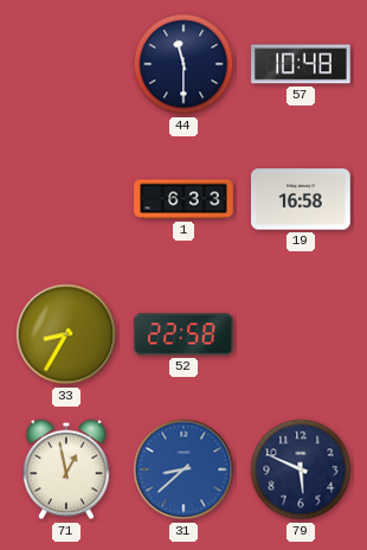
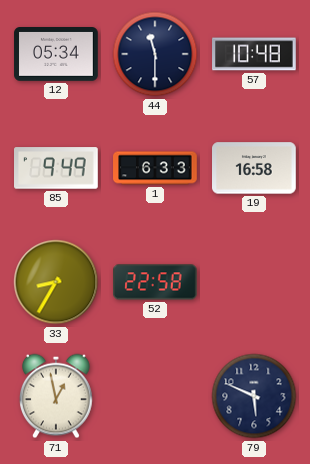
12: none -> 05:34
85: none -> 9:49
31: 8:38 -> none
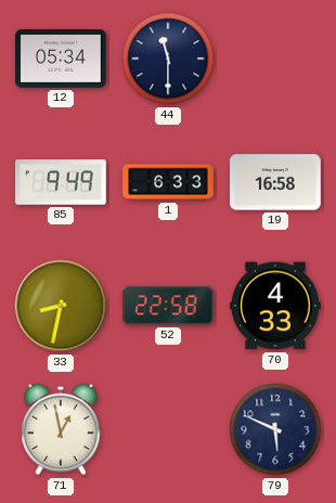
57: 10:48 -> none
33: 8:35 -> 8:32
70: none -> 4:33
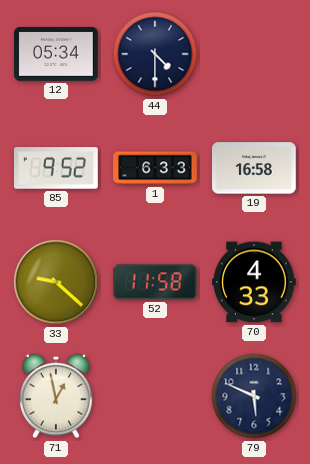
44: 11:30 -> 4:30
85: 9:49 -> 9:52
33: 8:32 -> 9:22
52: 22:58 -> 11:58
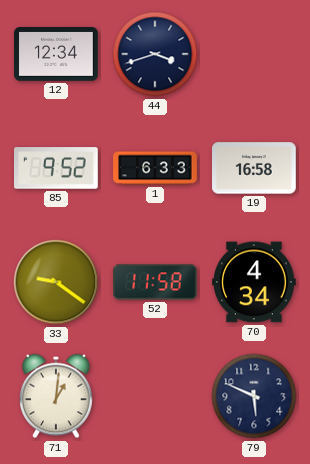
12: 05:34 -> 12:34
44: 4:30 -> 3:42
33: 9:22 -> 9:21
70: 4:33 -> 4:34
71: 12:58 -> 1:01
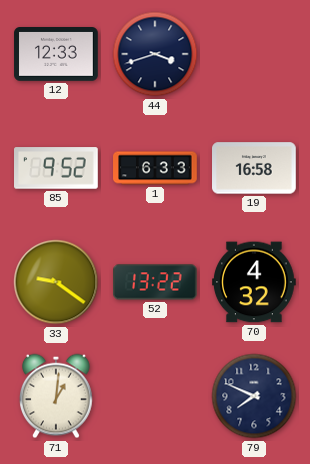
12: 12:34 -> 12:33
52: 11:58 -> 13:22
70: 4:34 -> 4:32
79: 5:49 -> 7:49
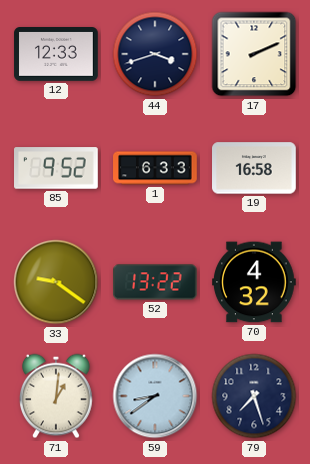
17: none -> 2:11
59: none -> 8:39
79: 7:49 -> 7:27
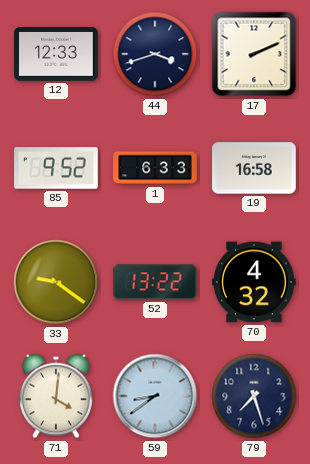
71: 1:01 -> 4:01
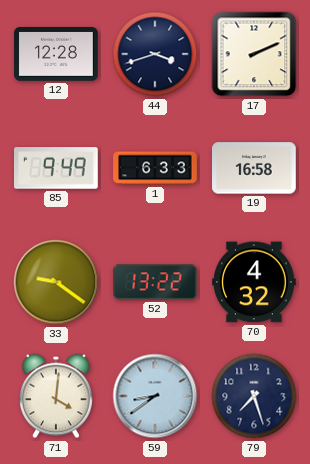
12: 12:33 -> 12:28
85: 9:52 -> 9:49
